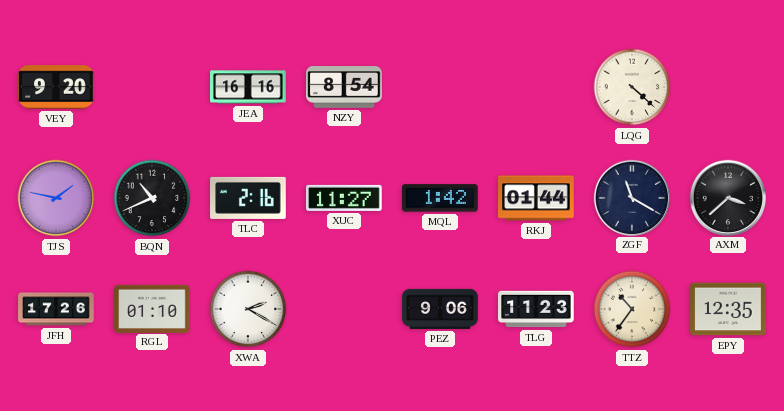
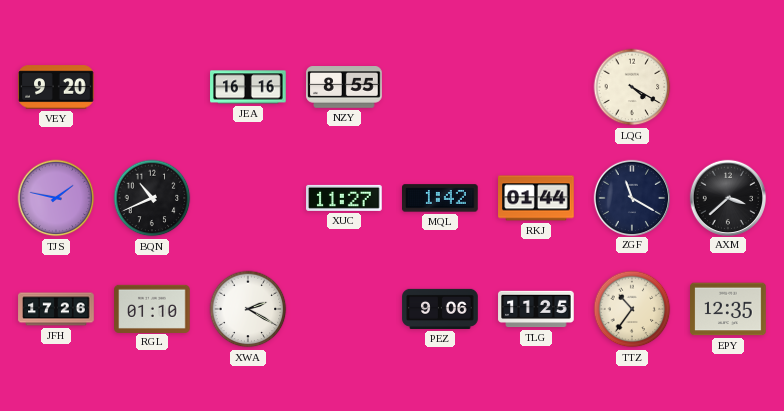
NZY: 8:54 -> 8:55
LQG: 4:22 -> 4:20
TLC: 2:16 -> none
TLG: 11:23 -> 11:25
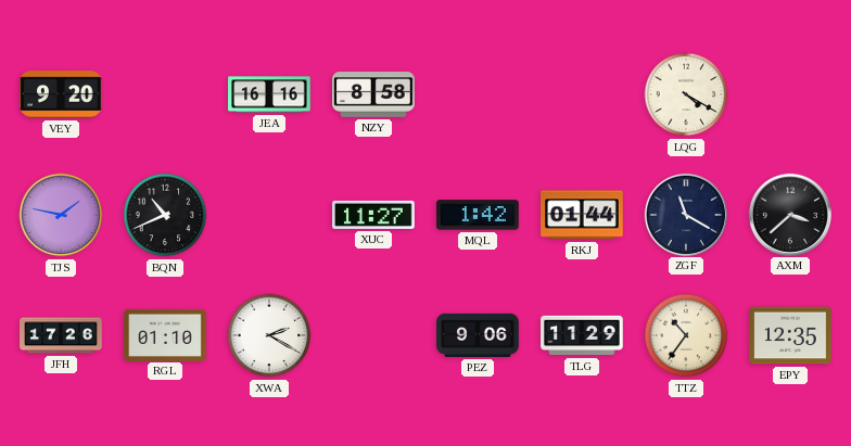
NZY: 8:55 -> 8:58
TLG: 11:25 -> 11:29
